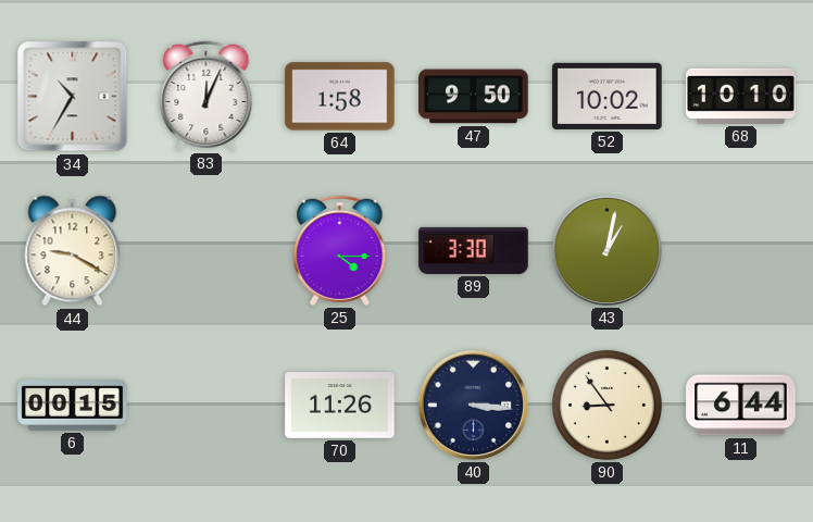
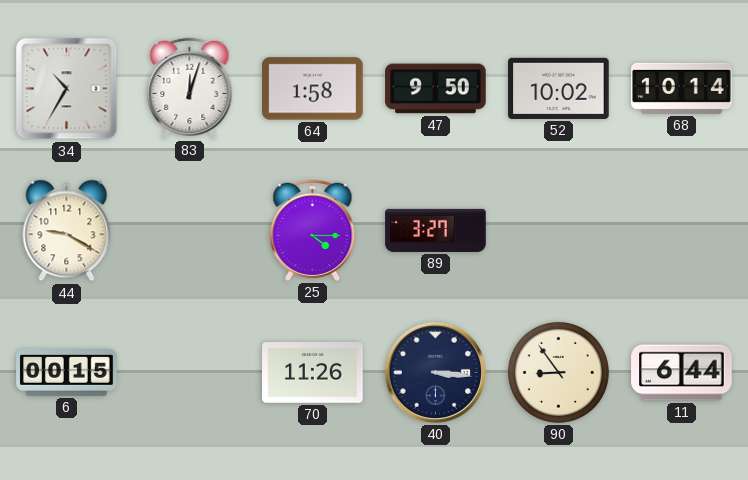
83: 12:04 -> 12:03
68: 10:10 -> 10:14
89: 3:30 -> 3:27
43: 1:02 -> none
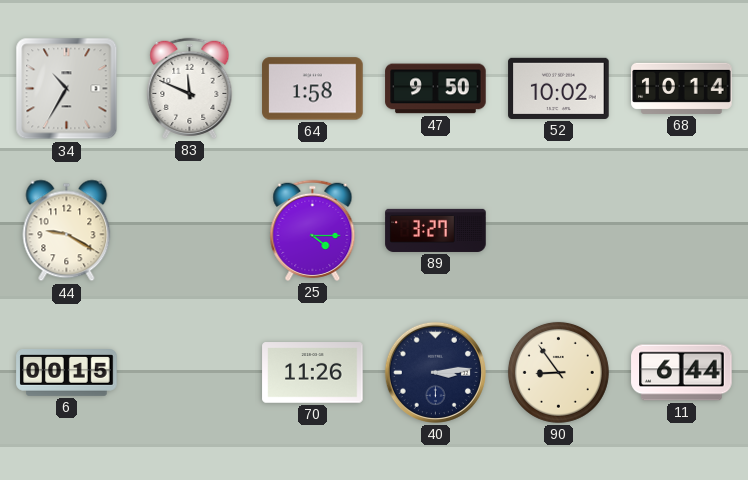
83: 12:03 -> 11:49
40: 3:16 -> 3:14
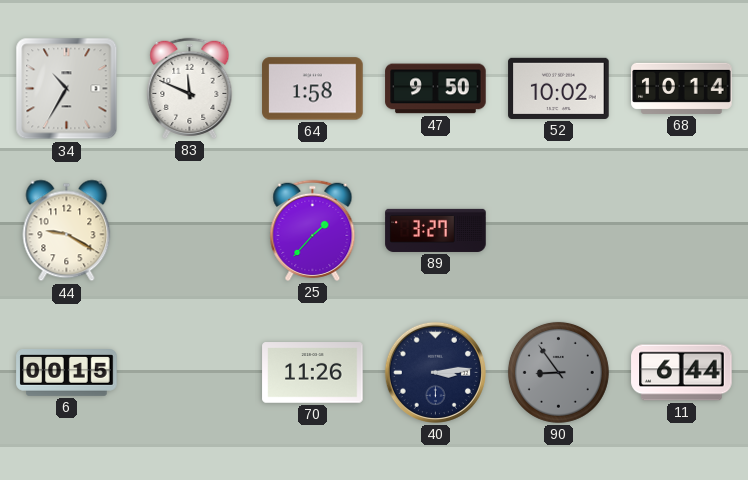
25: 4:15 -> 1:37
90 dial: cream -> grey
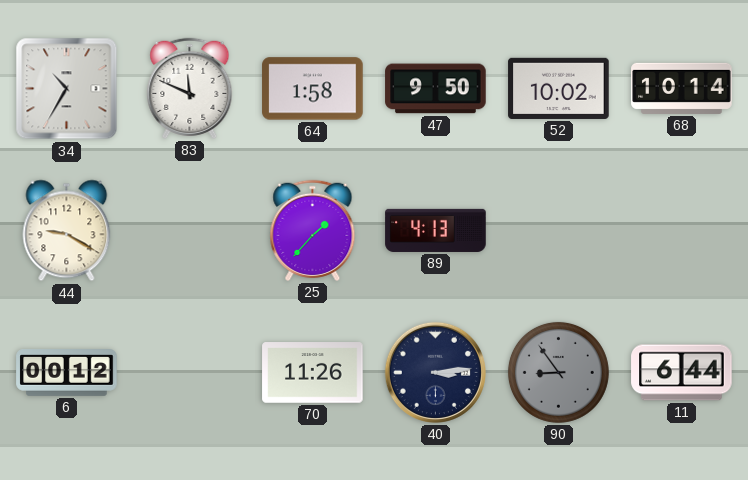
89: 3:27 -> 4:13
6: 00:15 -> 00:12
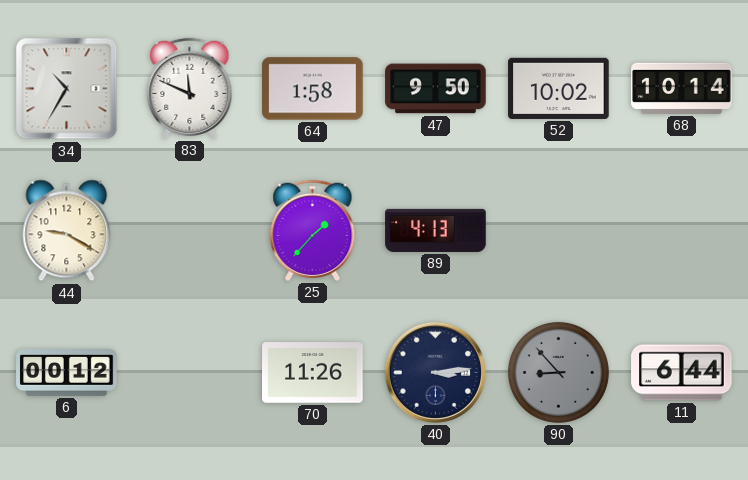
90: 8:54 -> 8:53
